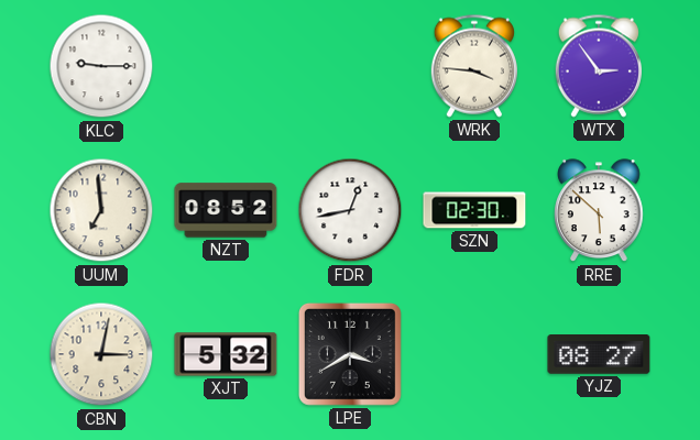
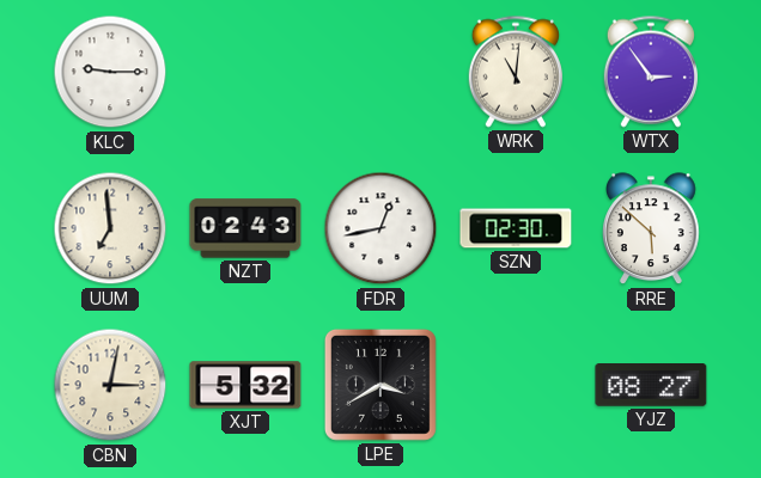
WRK: 3:46 -> 11:01
NZT: 08:52 -> 02:43
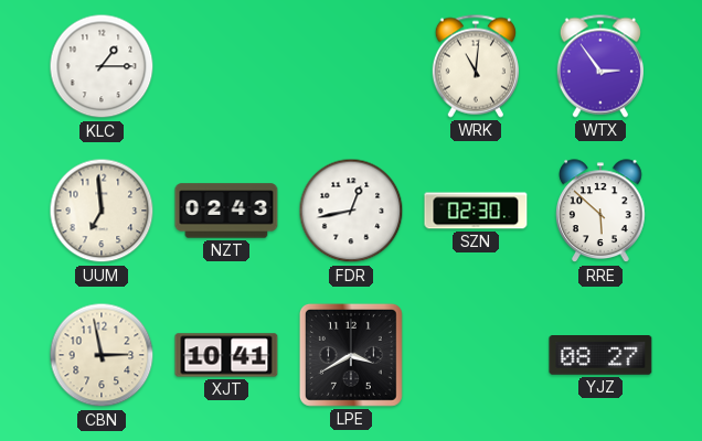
KLC: 9:15 -> 1:15
CBN: 3:02 -> 2:58
XJT: 5:32 -> 10:41
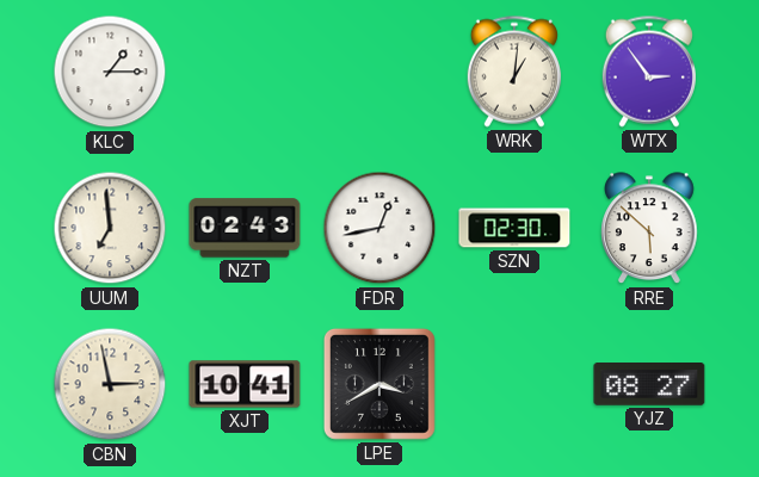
WRK: 11:01 -> 1:01
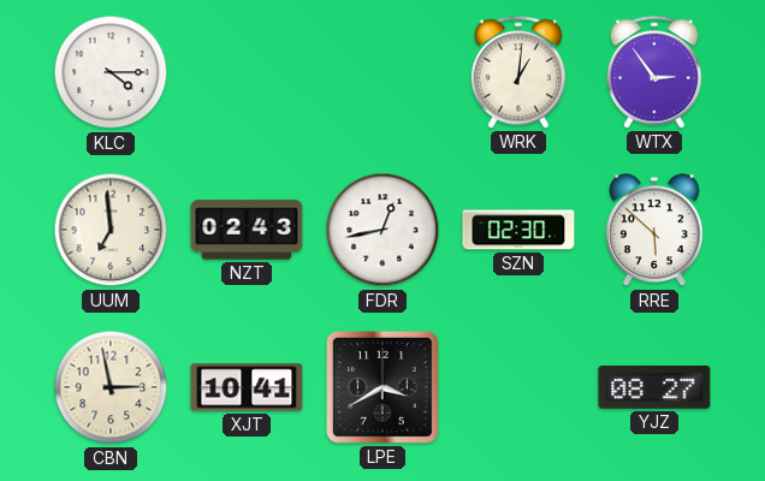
KLC: 1:15 -> 4:15
